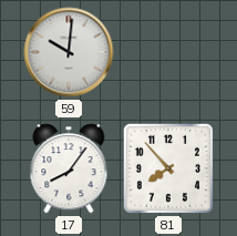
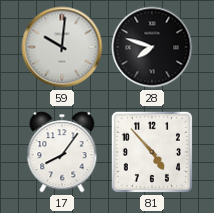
28: none -> 7:48
81: 7:53 -> 4:53
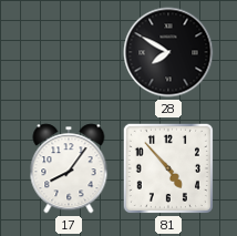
59: 10:01 -> none
28: 7:48 -> 7:50
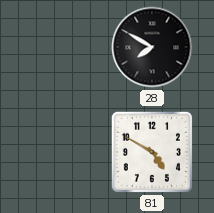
17: 8:06 -> none
81: 4:53 -> 4:50
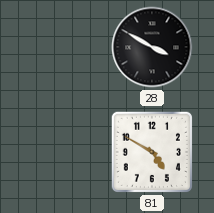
28: 7:50 -> 3:50
